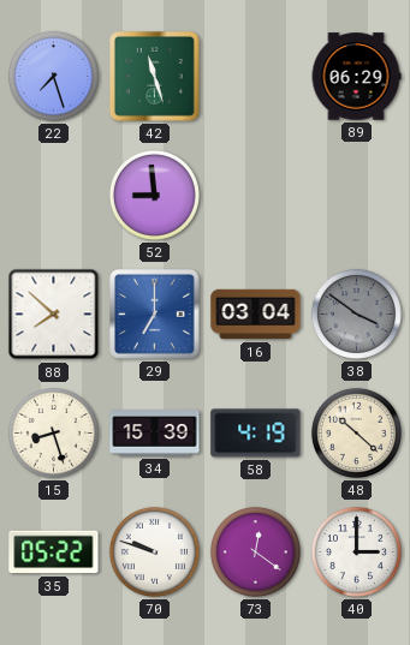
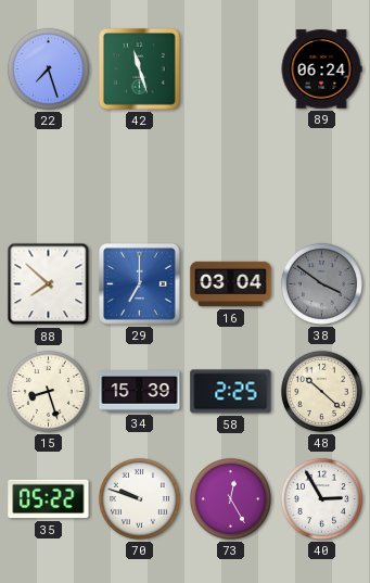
89: 06:29 -> 06:24
52: 8:59 -> none
58: 4:19 -> 2:25
73: 12:21 -> 12:25
40: 3:00 -> 2:55
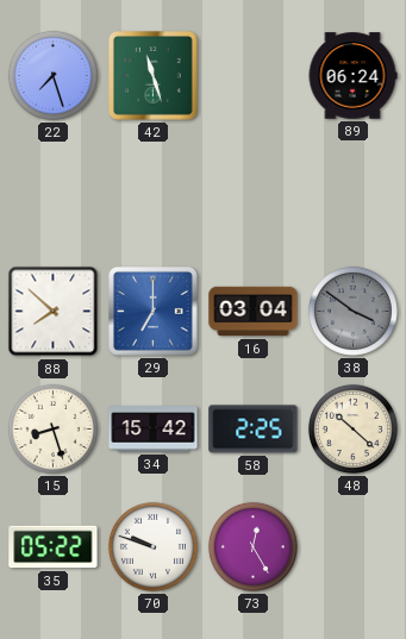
34: 15:39 -> 15:42
40: 2:55 -> none
